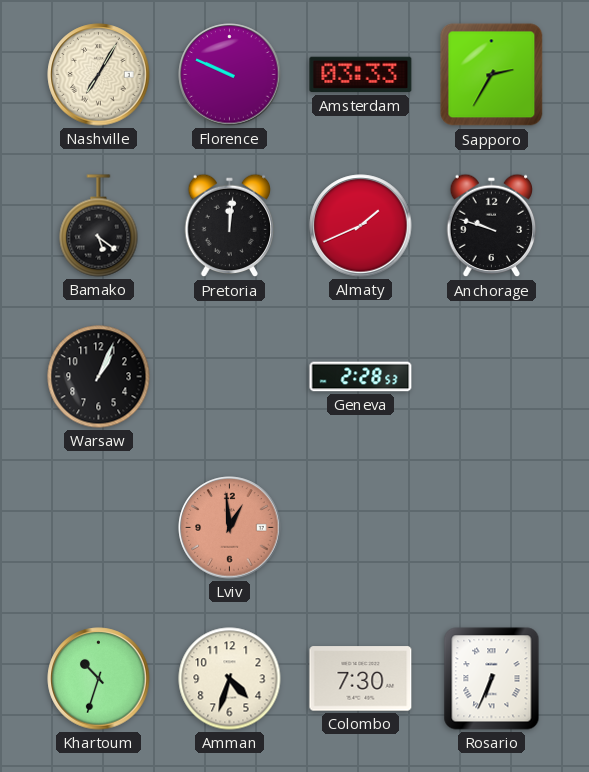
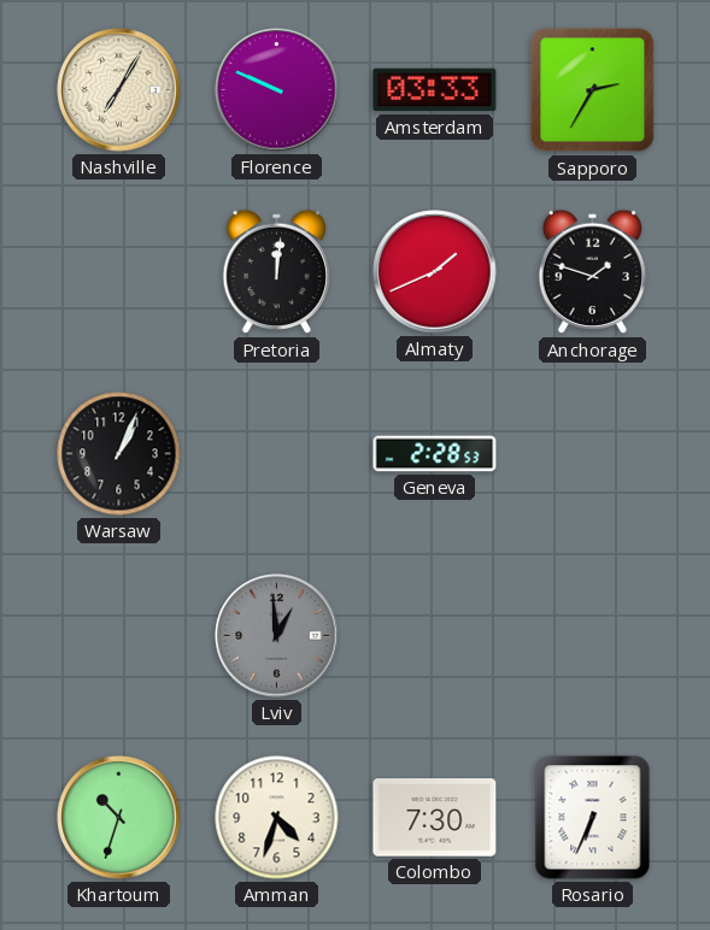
Bamako: 5:21 -> none
Anchorage: 9:48 -> 1:48
Lviv dial: salmon -> grey
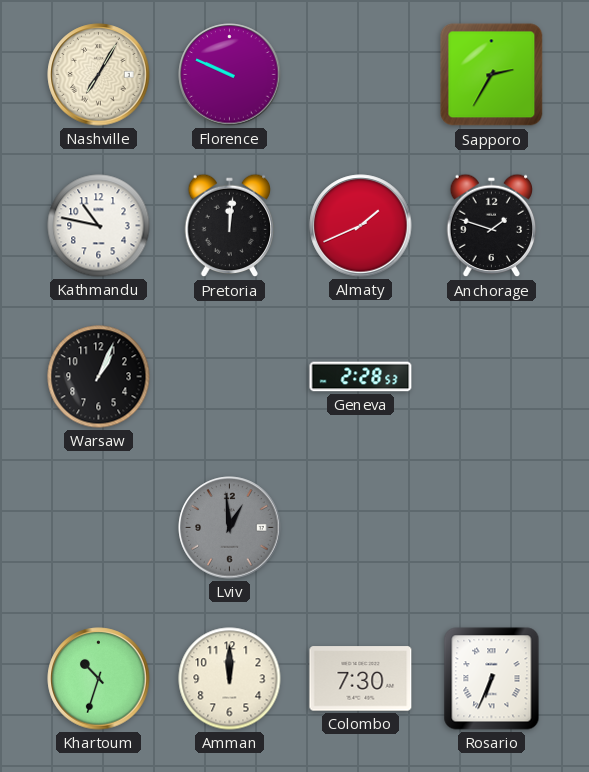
Amsterdam: 03:33 -> none
Kathmandu: none -> 10:47
Amman: 4:33 -> 12:00
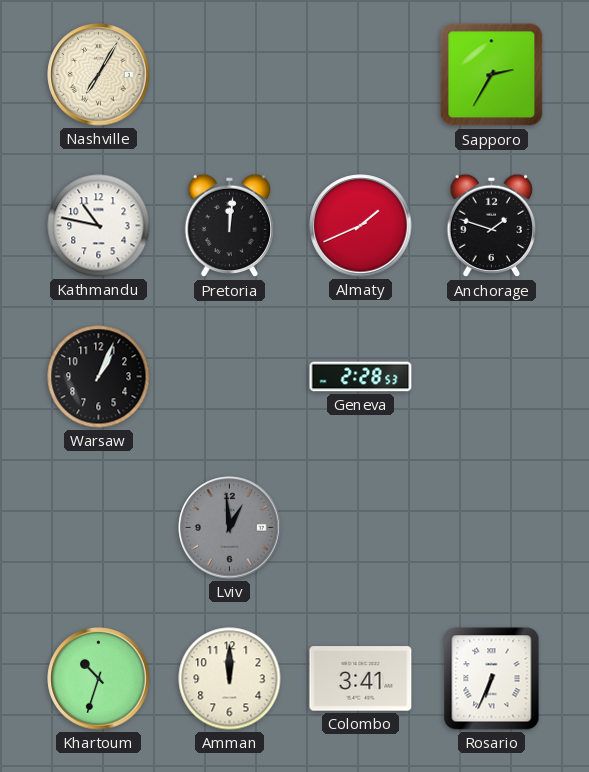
Florence: 9:49 -> none
Colombo: 7:30 -> 3:41
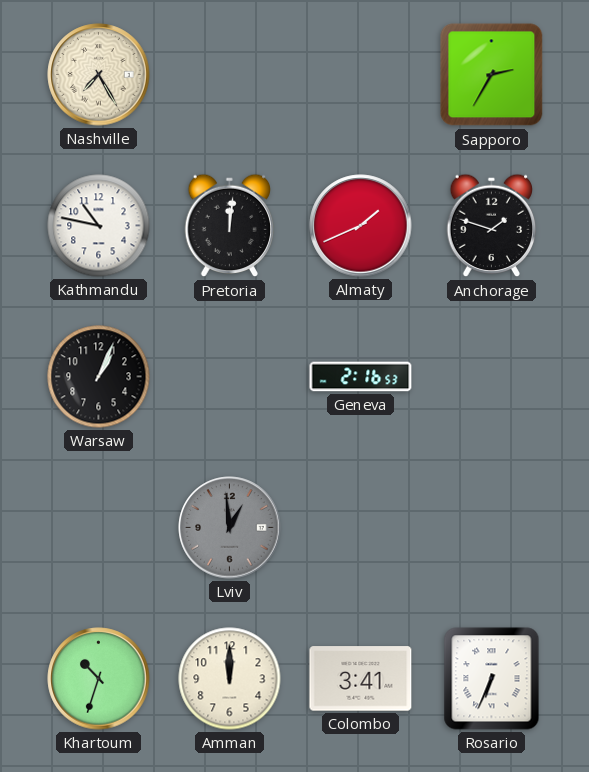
Nashville: 7:05 -> 7:25
Geneva: 2:28 -> 2:16
